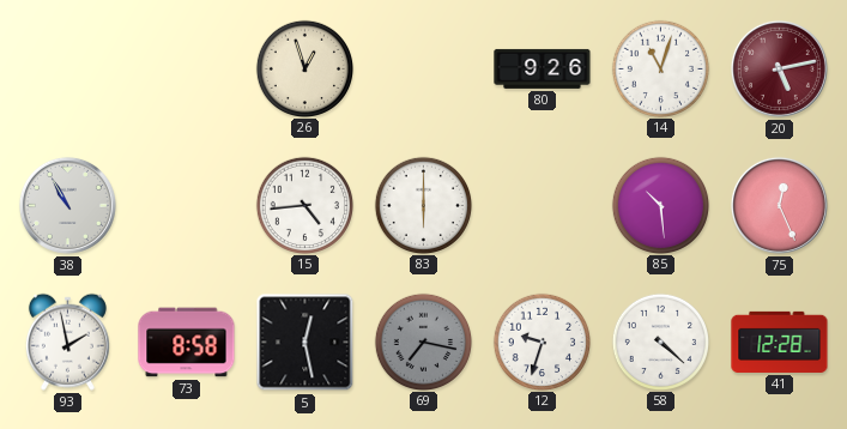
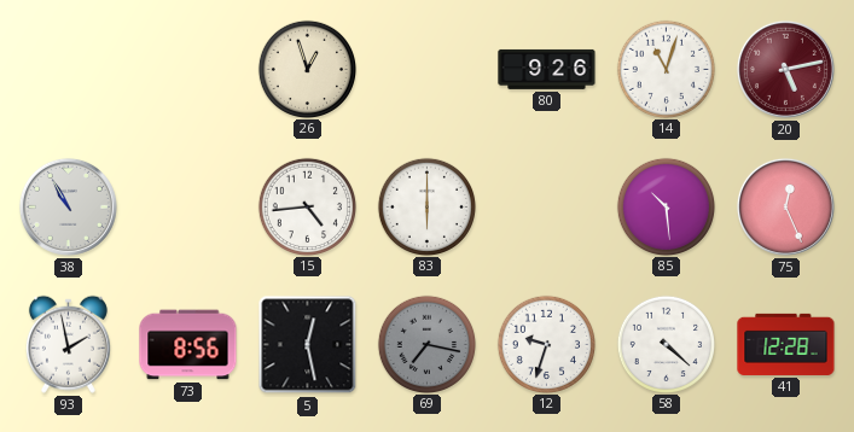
73: 8:58 -> 8:56
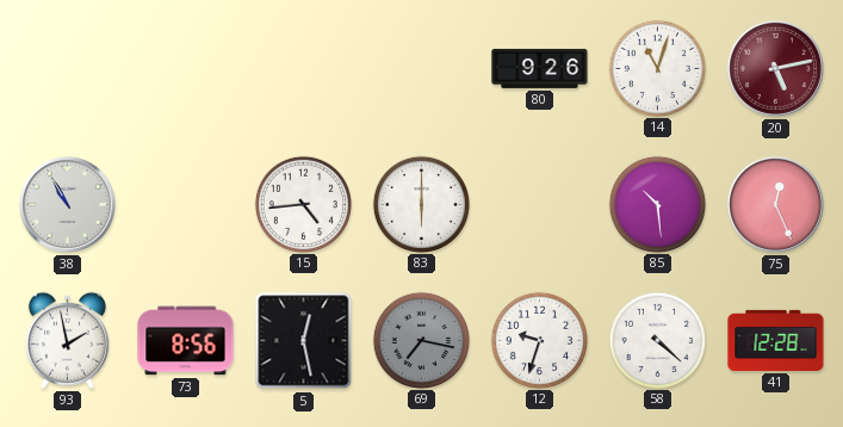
26: 12:57 -> none
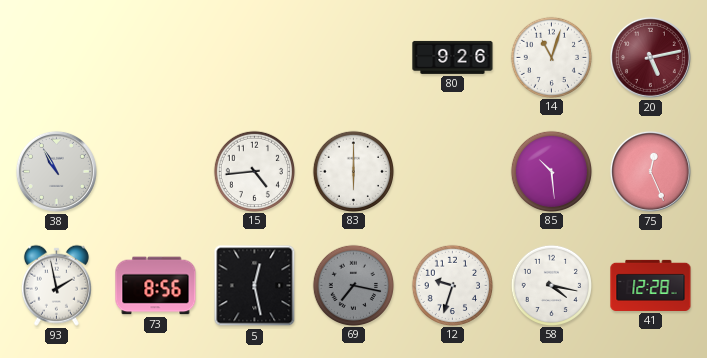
58: 4:22 -> 4:17
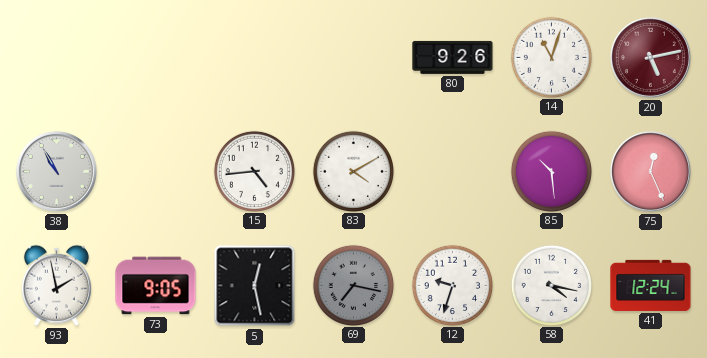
83: 6:00 -> 4:10
73: 8:56 -> 9:05
41: 12:28 -> 12:24
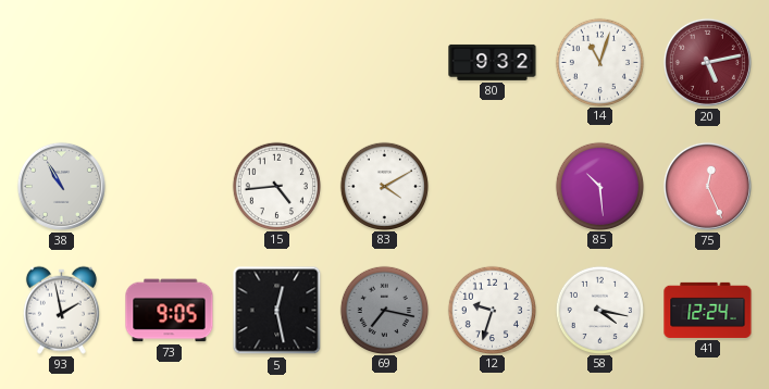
80: 9:26 -> 9:32
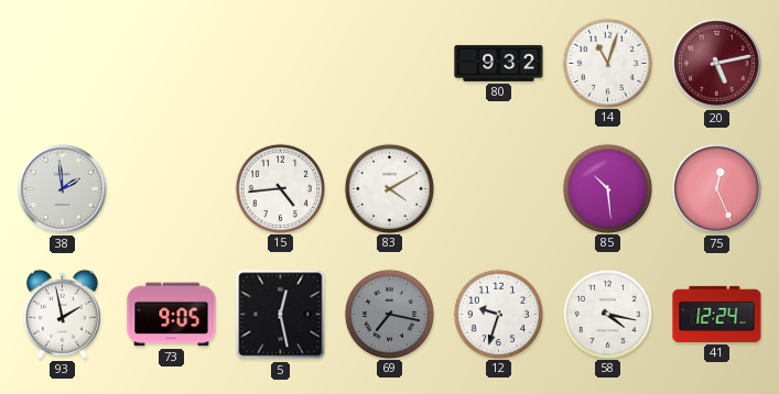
38: 10:55 -> 1:59
